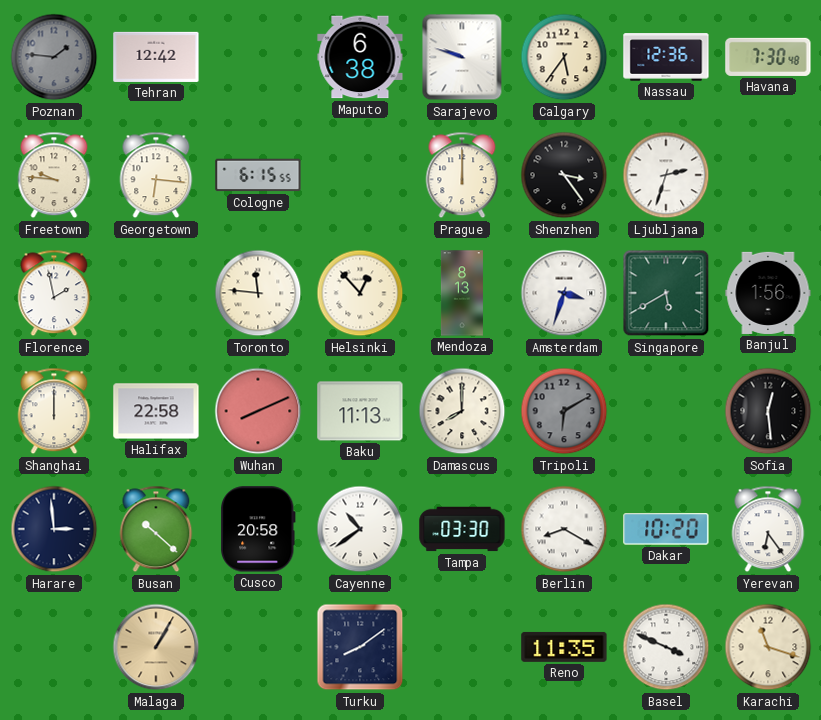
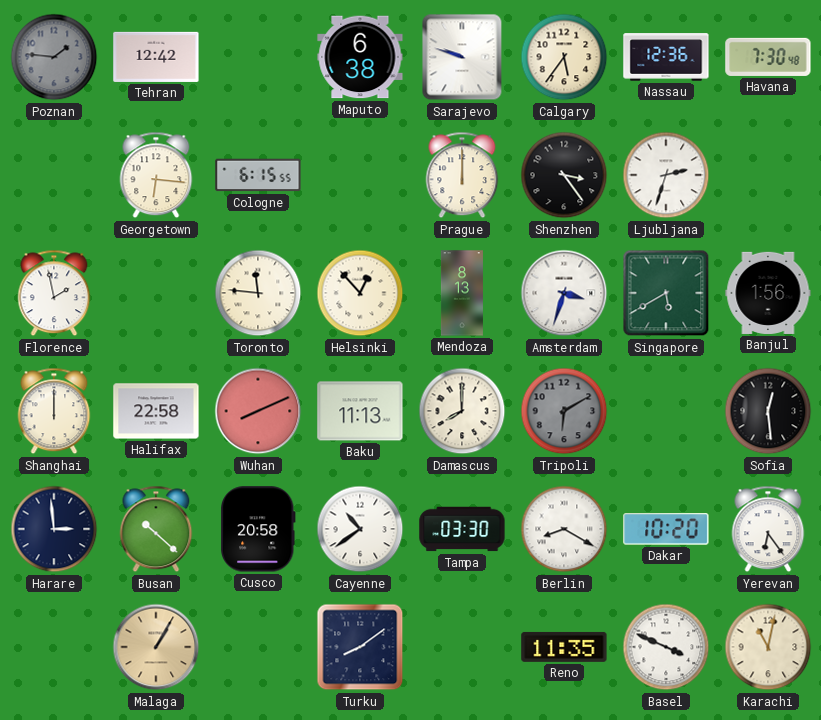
Freetown: 9:46 -> none
Karachi: 11:18 -> 11:02
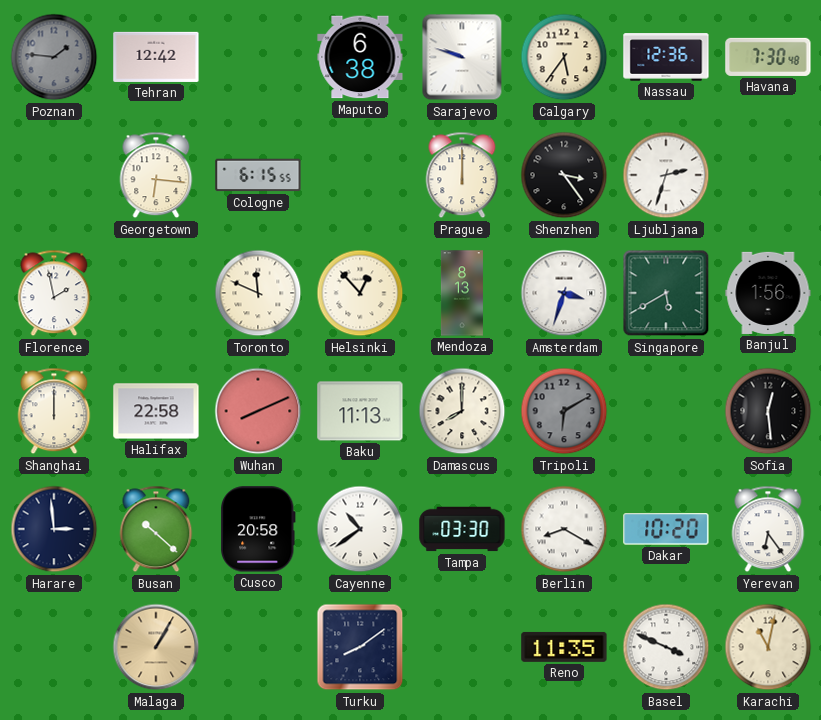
Toronto: 11:46 -> 11:49
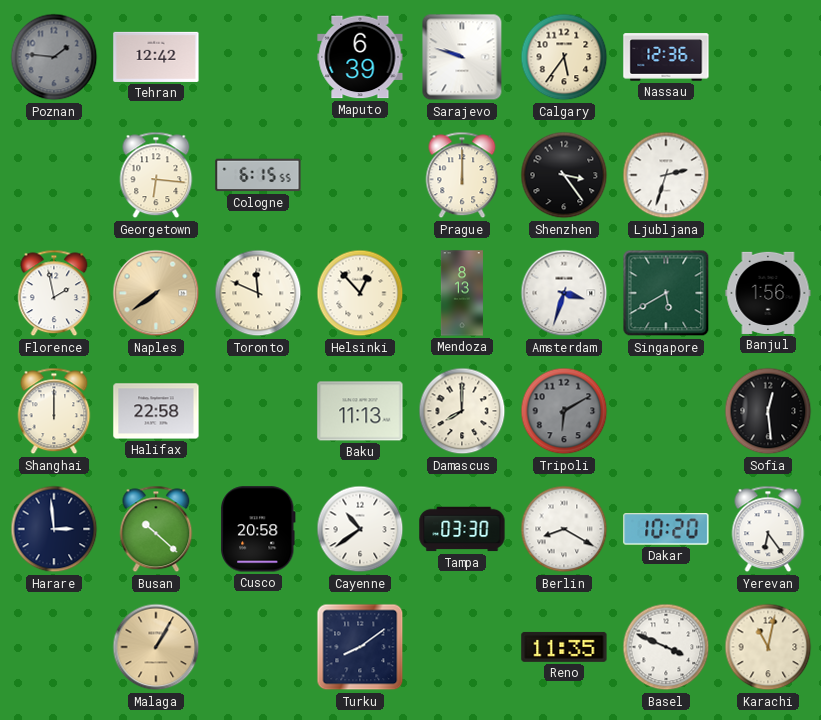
Maputo: 6:38 -> 6:39
Havana: 7:30 -> none
Naples: none -> 7:39
Wuhan: 8:11 -> none
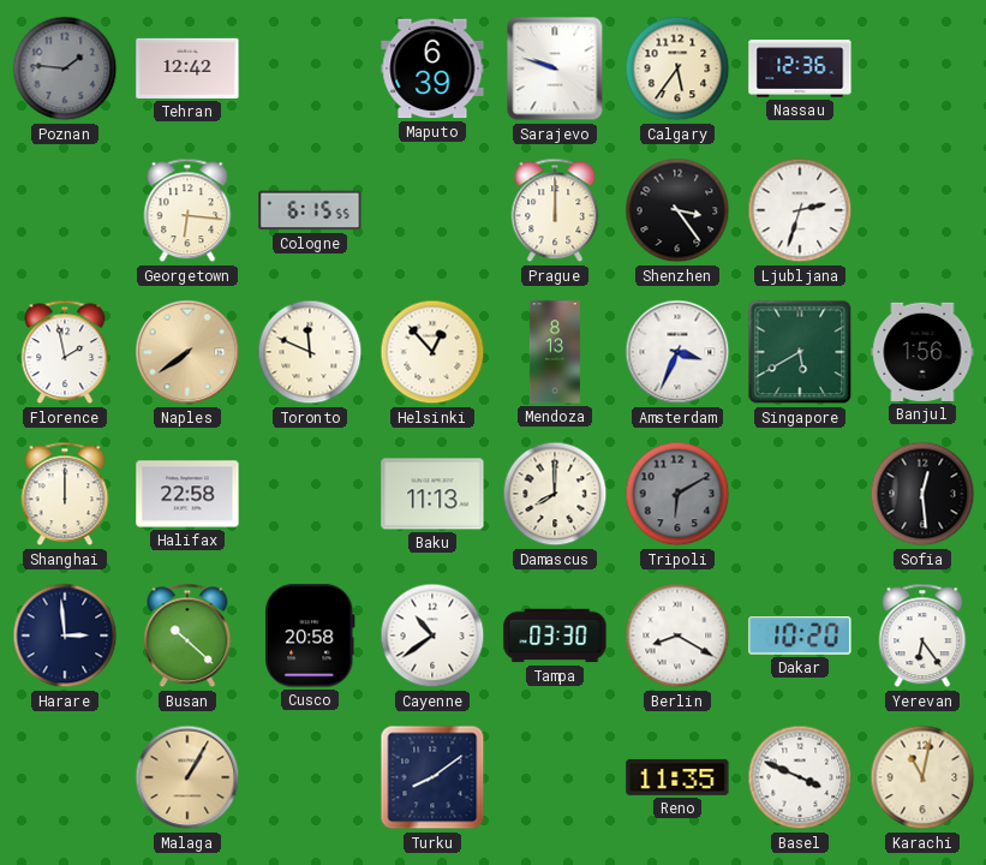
Amsterdam: 3:33 -> 3:34
